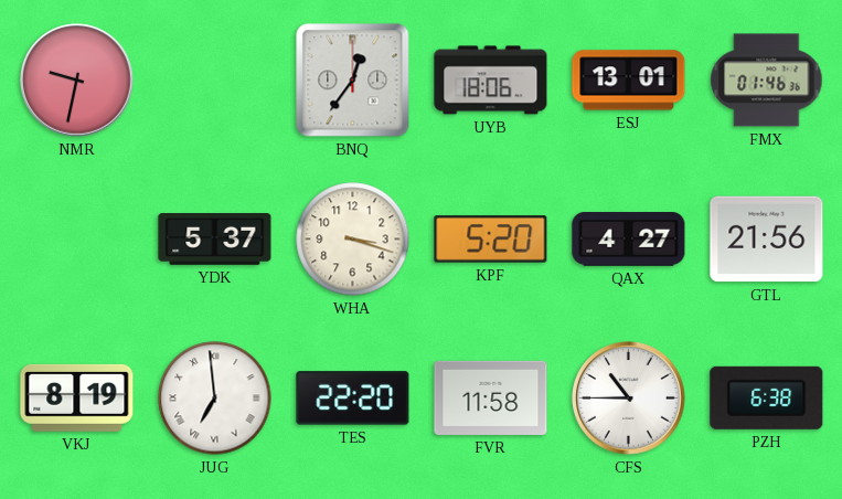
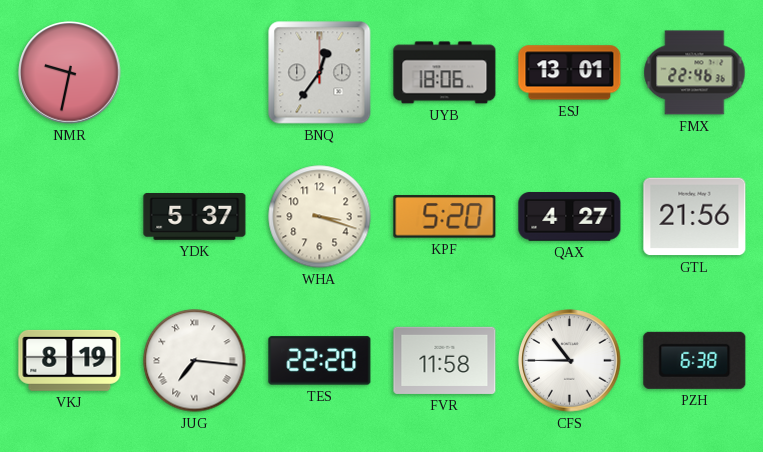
FMX: 01:46 -> 22:46
JUG: 6:59 -> 7:16
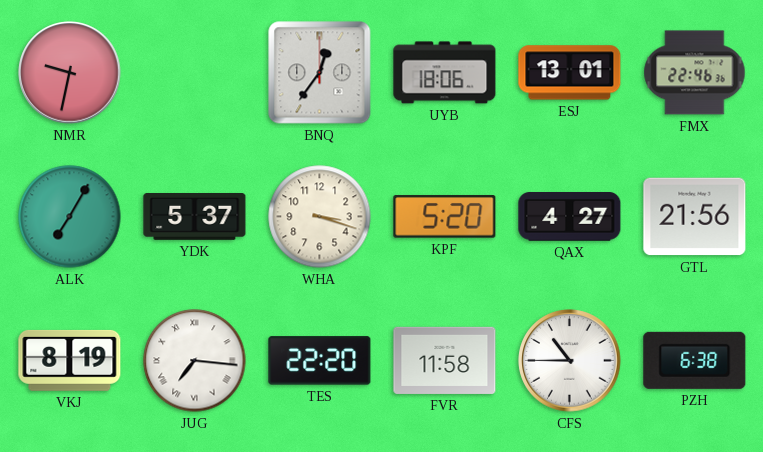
ALK: none -> 7:05
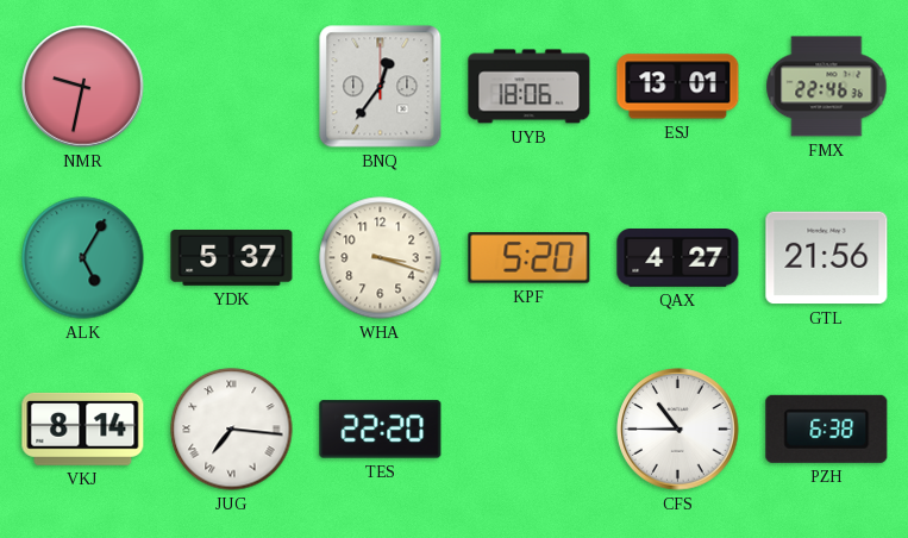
ALK: 7:05 -> 5:05
VKJ: 8:19 -> 8:14
FVR: 11:58 -> none
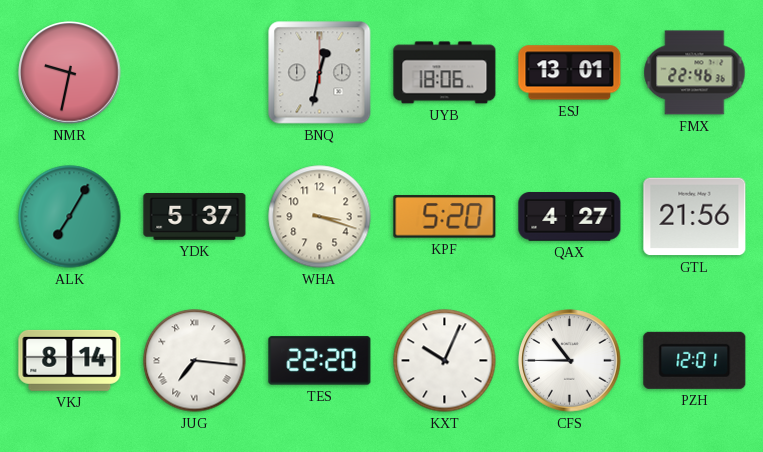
BNQ: 12:36 -> 12:32
ALK: 5:05 -> 7:05
KXT: none -> 10:04
PZH: 6:38 -> 12:01
